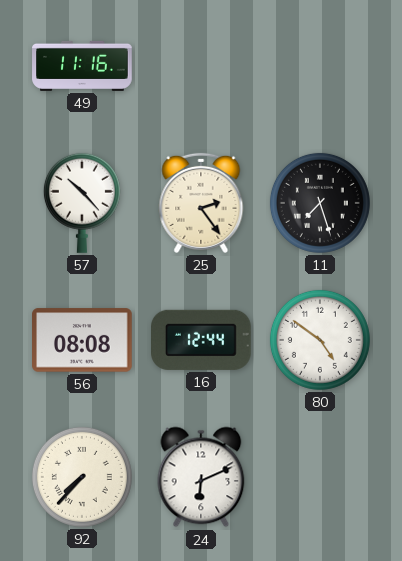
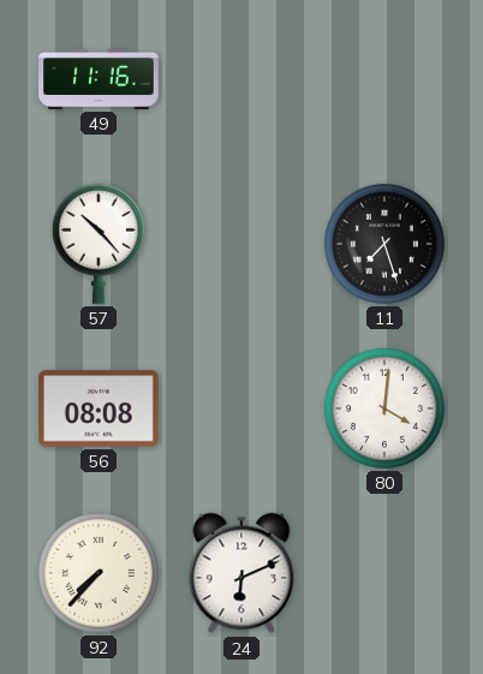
25: 2:24 -> none
16: 12:44 -> none
80: 4:51 -> 4:01
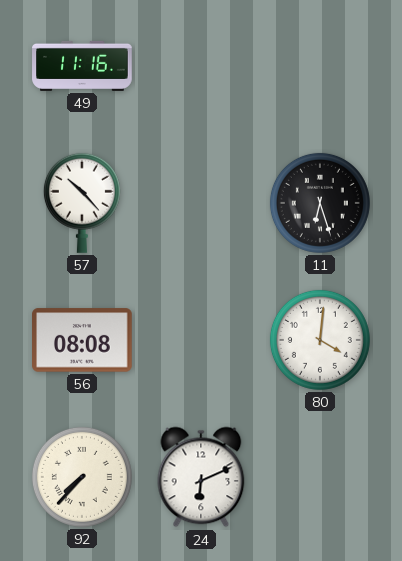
11: 7:27 -> 6:27
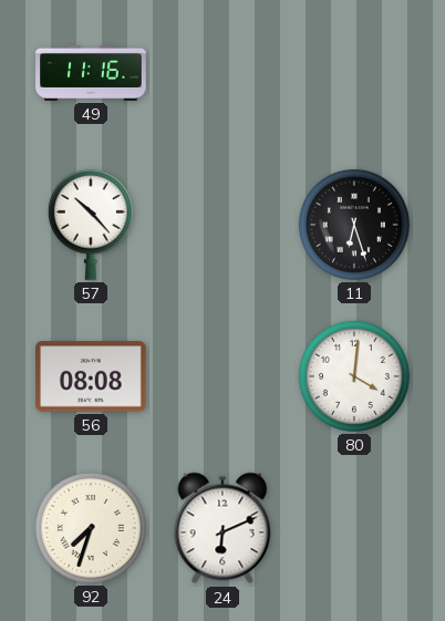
92: 7:37 -> 7:33
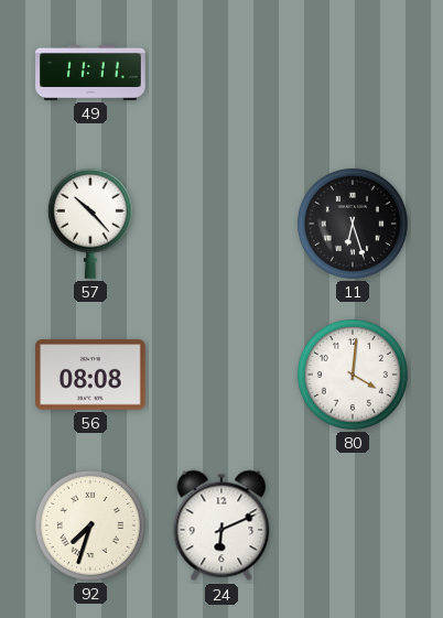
49: 11:16 -> 11:11
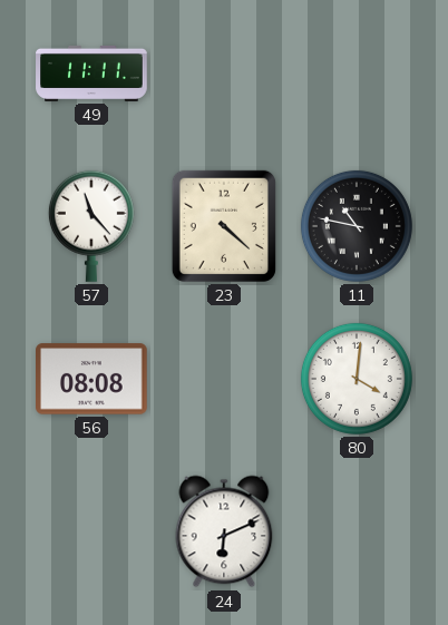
57: 10:23 -> 11:23
23: none -> 4:22
11: 6:27 -> 10:47
92: 7:33 -> none
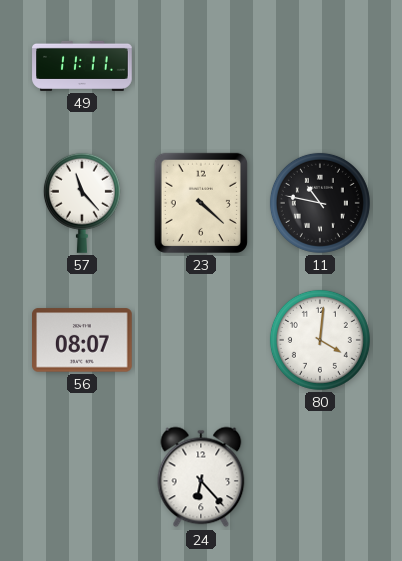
56: 08:08 -> 08:07
24: 6:11 -> 6:23
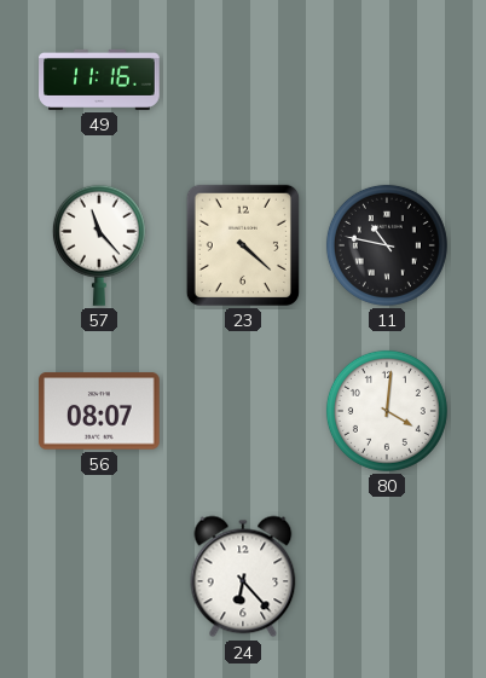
49: 11:11 -> 11:16
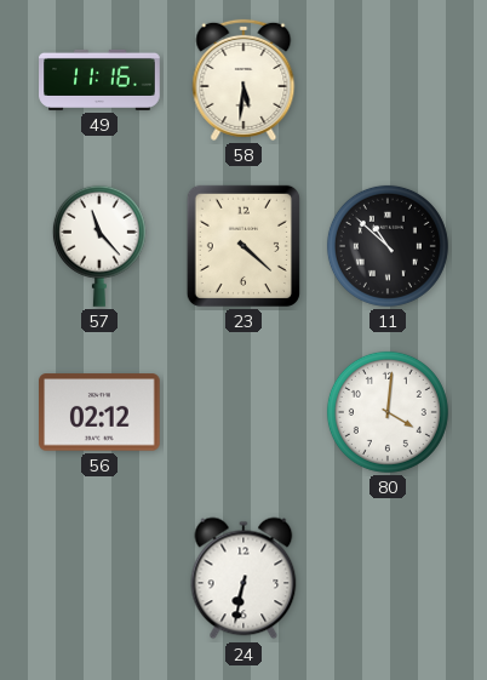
58: none -> 5:31
11: 10:47 -> 10:52
56: 08:07 -> 02:12
24: 6:23 -> 6:32
